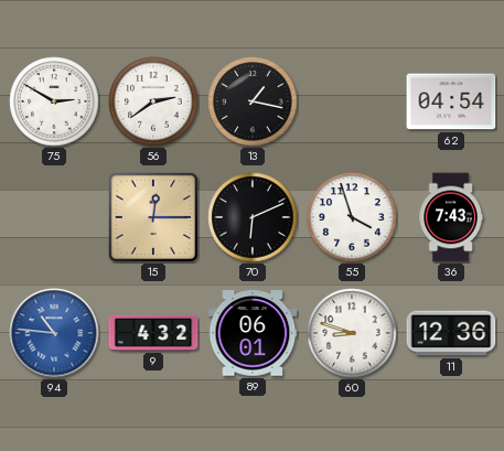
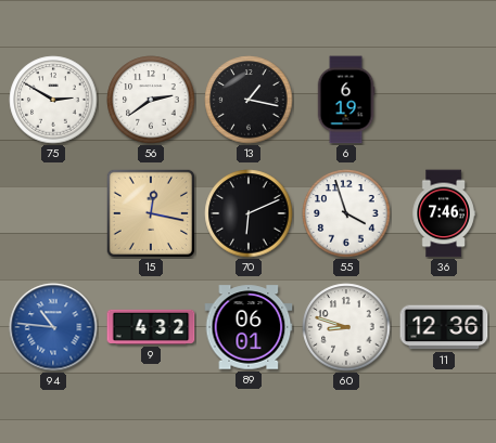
6: none -> 6:19
62: 04:54 -> none
15: 12:15 -> 12:17
36: 7:43 -> 7:46
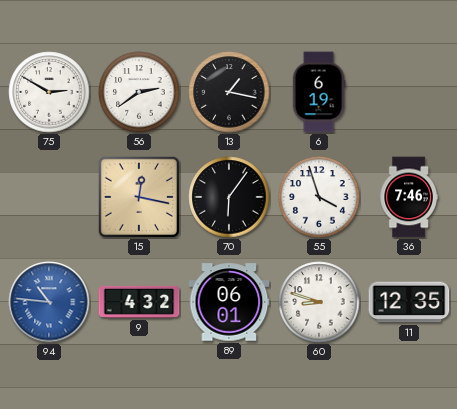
70: 6:11 -> 6:06
11: 12:36 -> 12:35
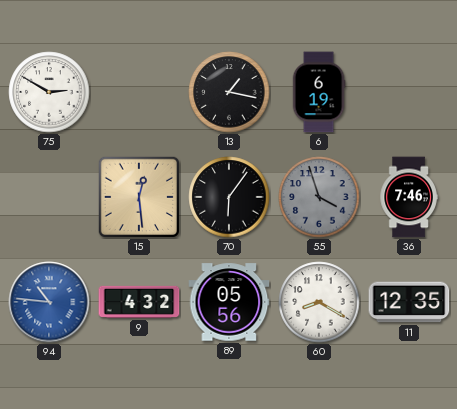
56: 2:39 -> none
15: 12:17 -> 12:29
55 dial: white -> grey
89: 06:01 -> 05:56
60: 8:48 -> 8:20
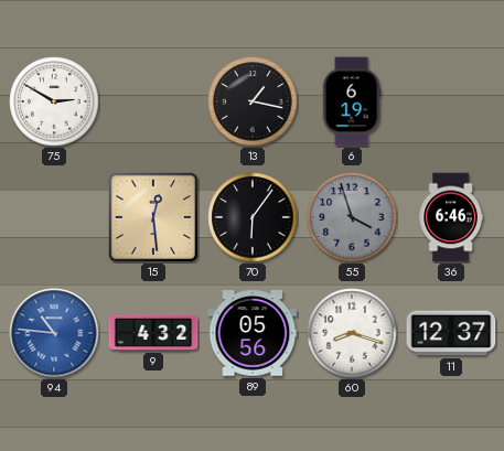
36: 7:46 -> 6:46
60: 8:20 -> 8:18
11: 12:35 -> 12:37
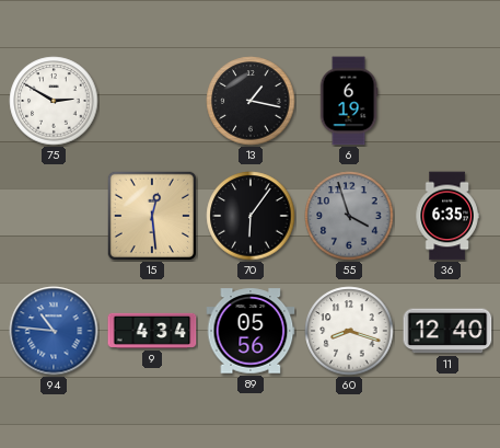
36: 6:46 -> 6:35
9: 4:32 -> 4:34
11: 12:37 -> 12:40
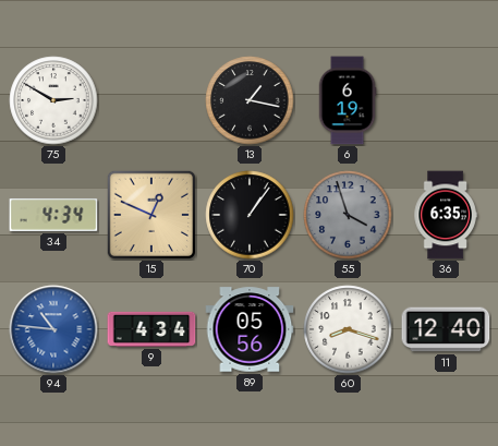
34: none -> 4:34
15: 12:29 -> 12:49
70: 6:06 -> 1:06
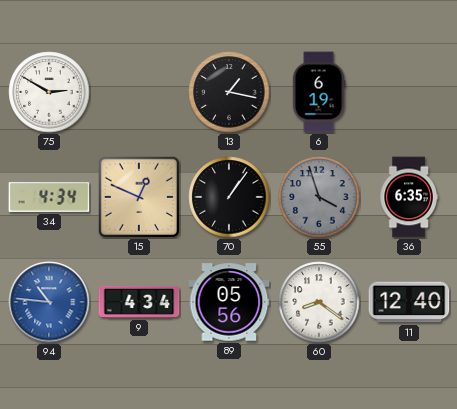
60: 8:18 -> 8:21
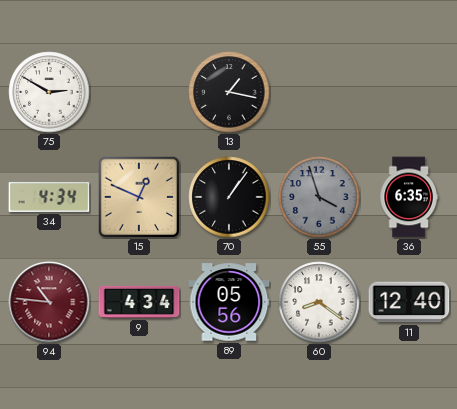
6: 6:19 -> none
94 dial: blue -> burgundy
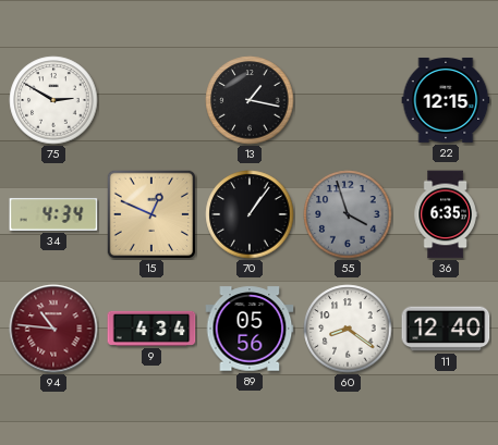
22: none -> 12:15
